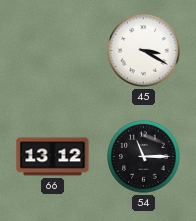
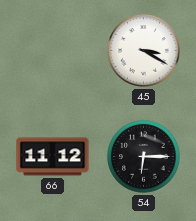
66: 13:12 -> 11:12
54: 11:15 -> 6:15
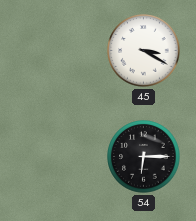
66: 11:12 -> none
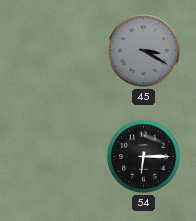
45 dial: white -> grey
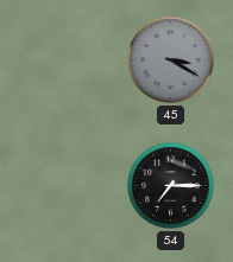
54: 6:15 -> 7:15
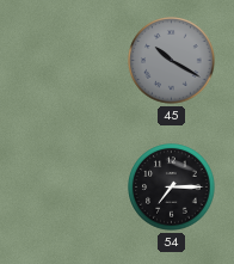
45: 3:20 -> 10:20
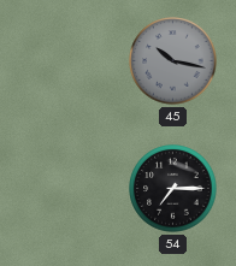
45: 10:20 -> 10:17
